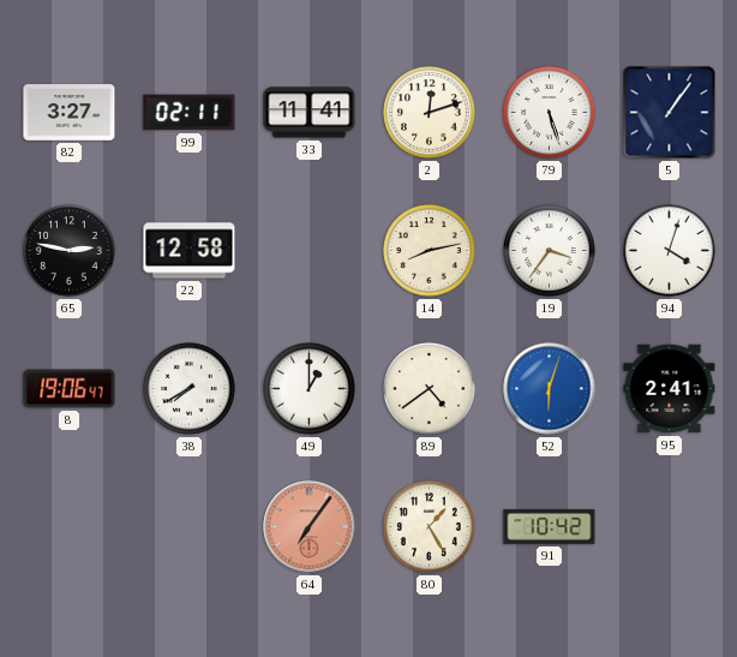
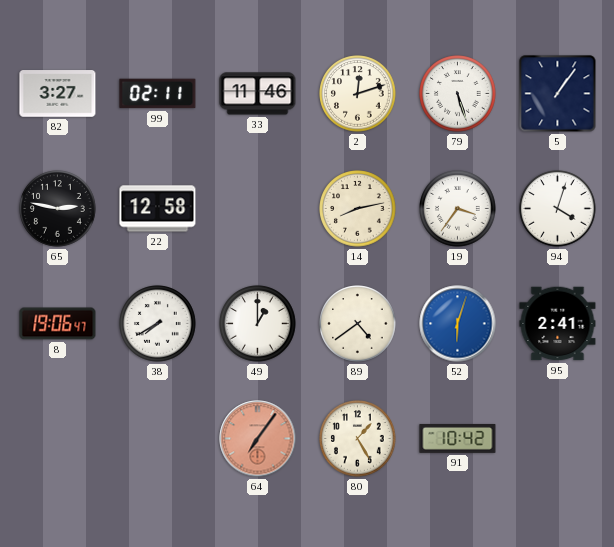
33: 11:41 -> 11:46
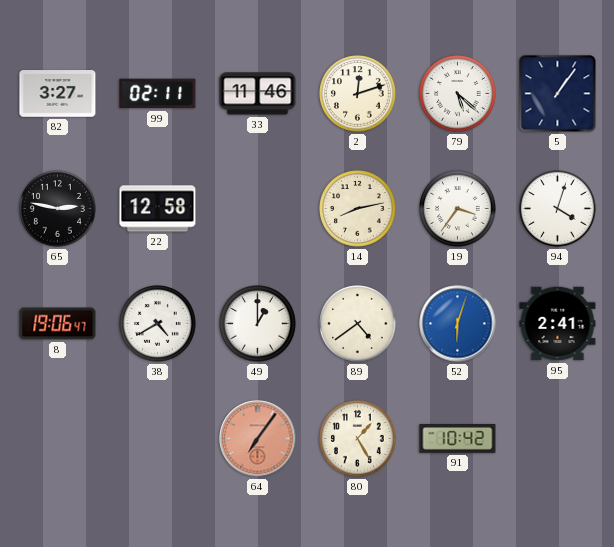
79: 5:27 -> 5:22
38: 7:40 -> 4:40
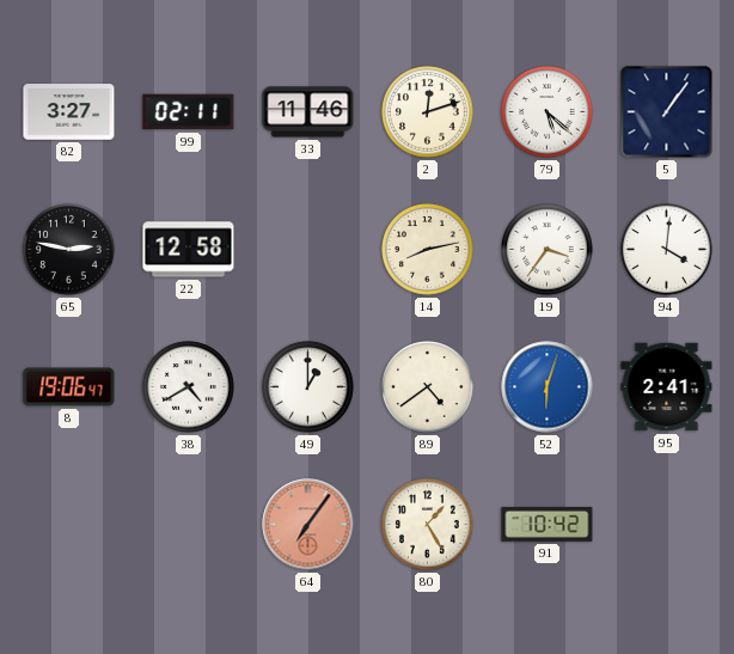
94: 4:03 -> 4:01
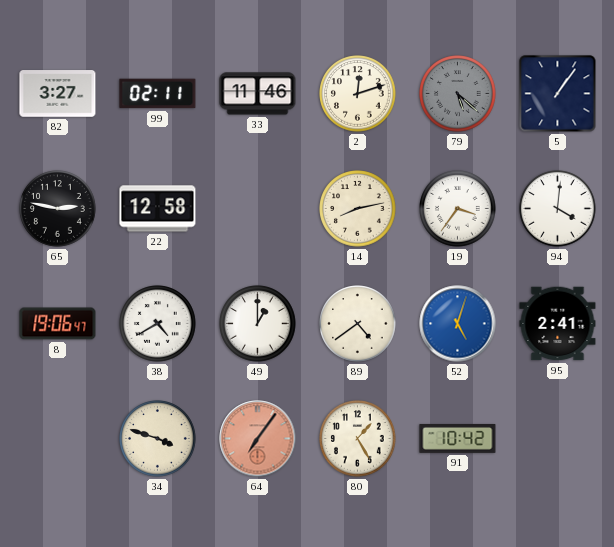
79 dial: white -> grey
52: 6:03 -> 5:03
34: none -> 3:48
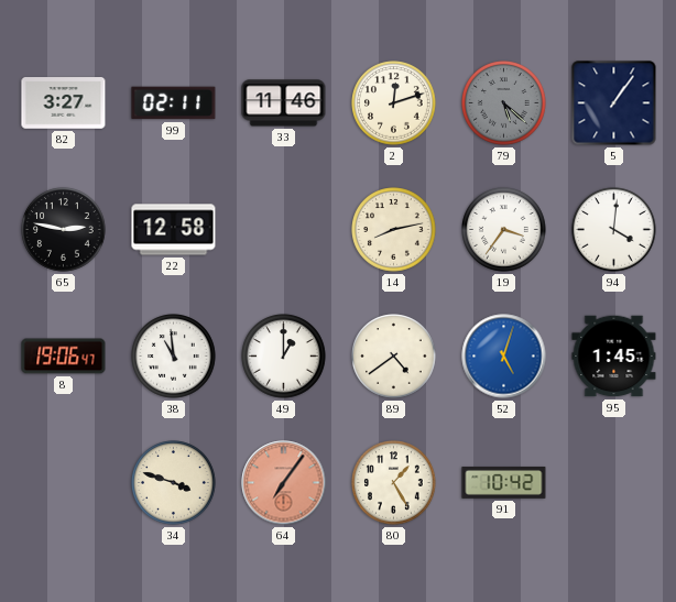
38: 4:40 -> 10:59
95: 2:41 -> 1:45
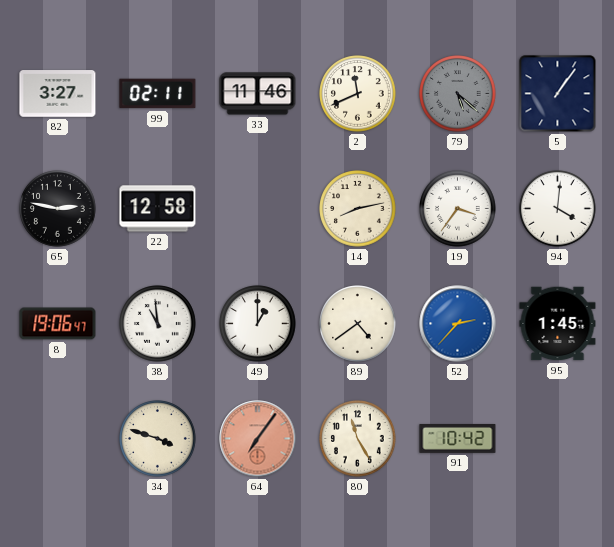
2: 12:12 -> 11:41
52: 5:03 -> 2:37
80: 1:25 -> 11:25
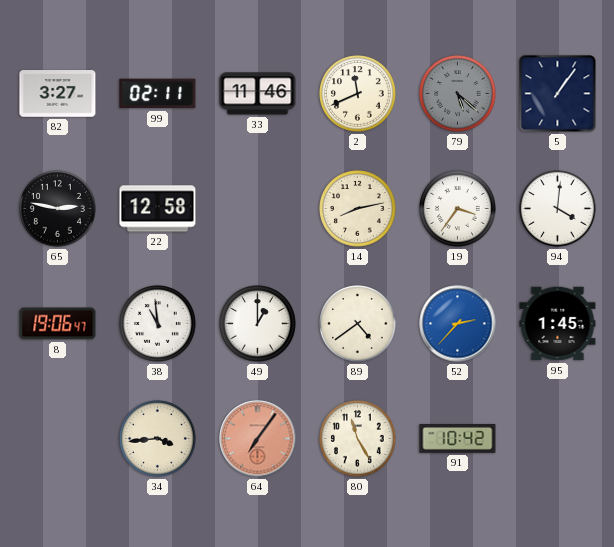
34: 3:48 -> 3:44
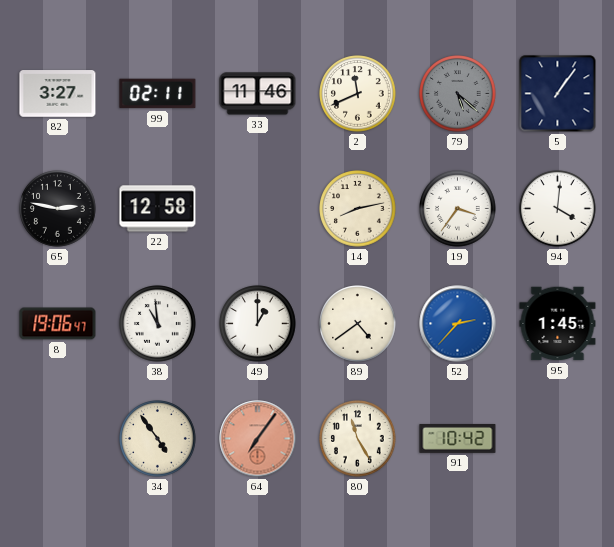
34: 3:44 -> 4:54
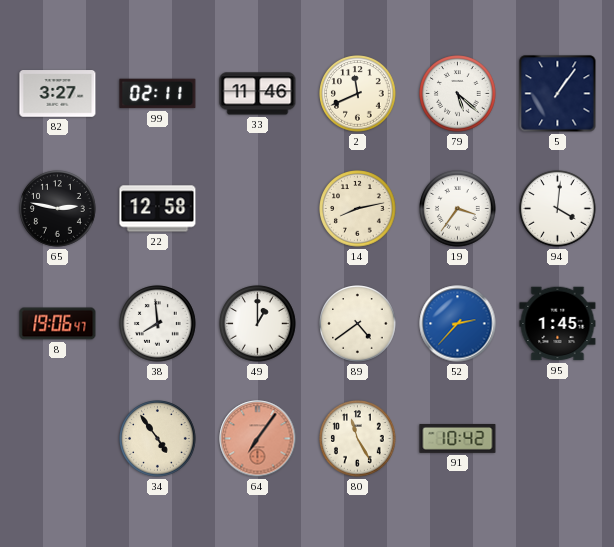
79 dial: grey -> white
38: 10:59 -> 7:59
